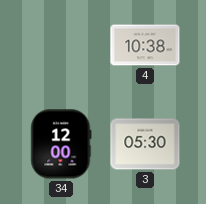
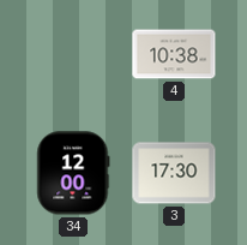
3: 05:30 -> 17:30
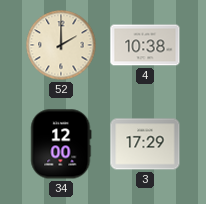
52: none -> 2:00
3: 17:30 -> 17:29
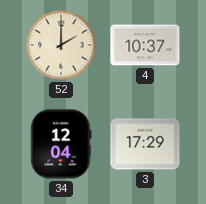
4: 10:38 -> 10:37
34: 12:00 -> 12:04
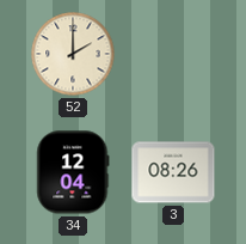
4: 10:37 -> none
3: 17:29 -> 08:26
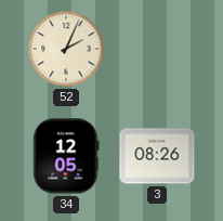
52: 2:00 -> 2:04
34: 12:04 -> 12:05
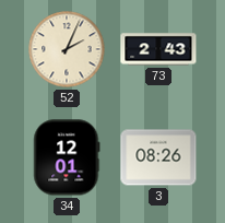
73: none -> 2:43
34: 12:05 -> 12:01
